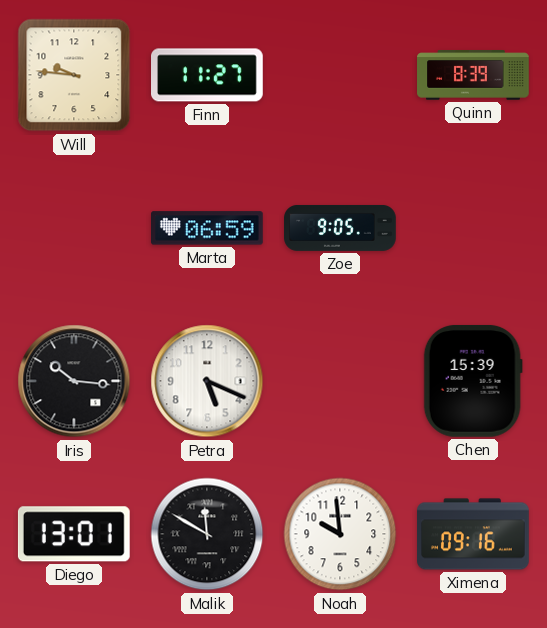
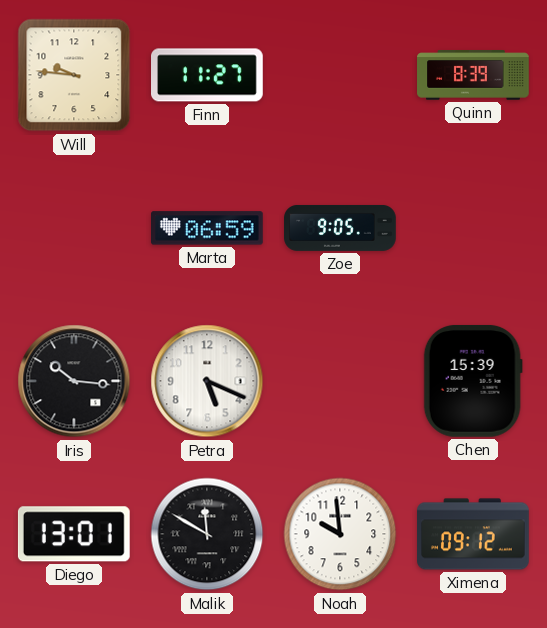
Ximena: 09:16 -> 09:12
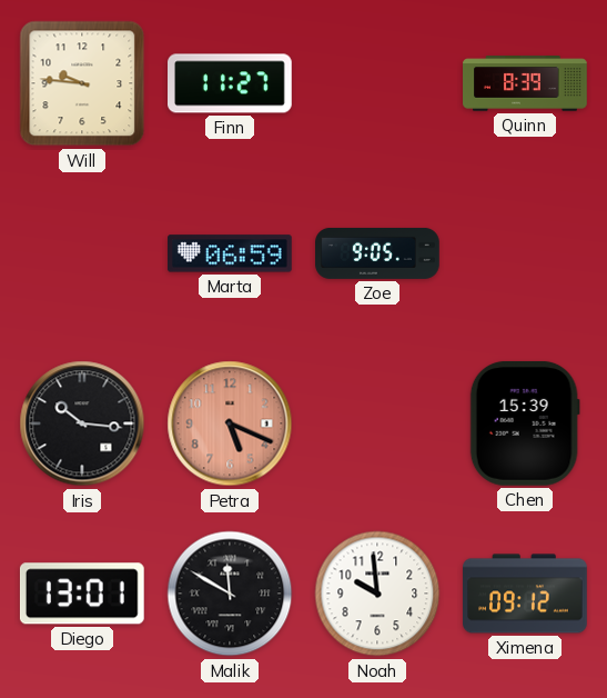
Petra dial: white -> salmon
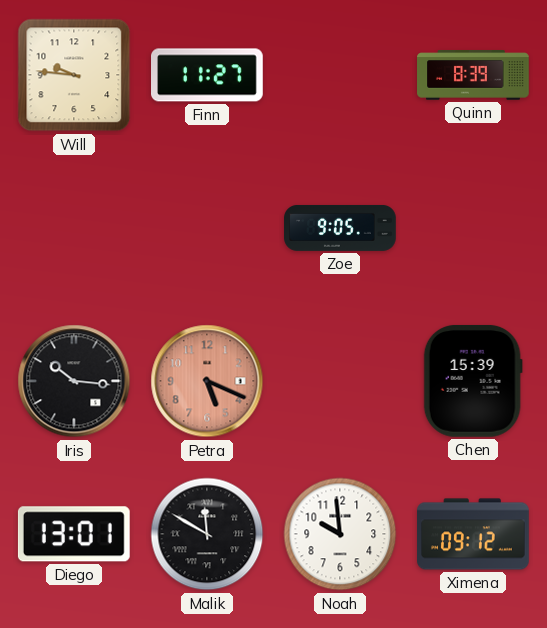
Marta: 06:59 -> none
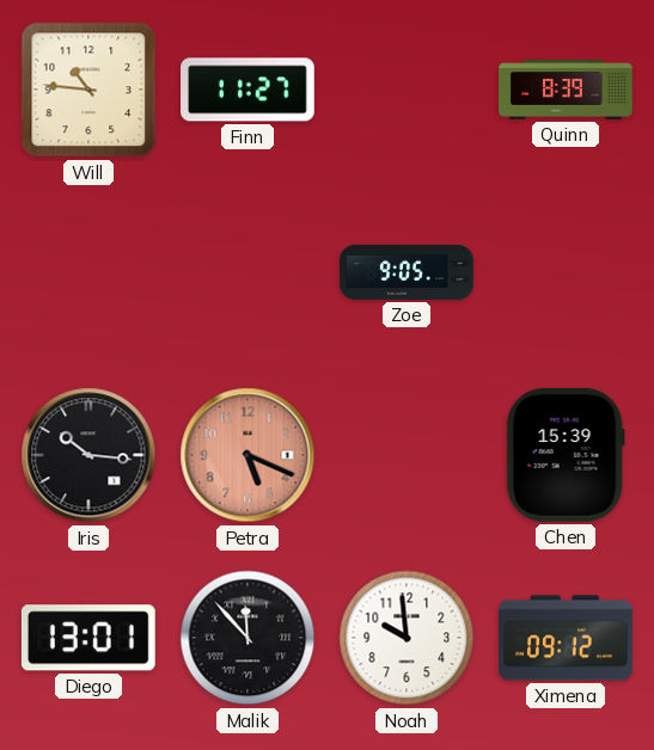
Will: 9:46 -> 10:46
Malik: 11:50 -> 11:53
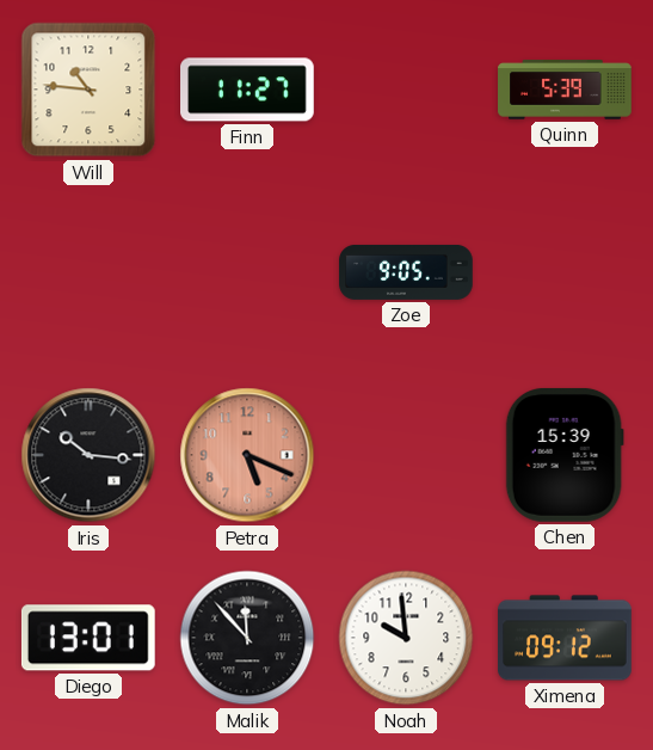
Quinn: 8:39 -> 5:39
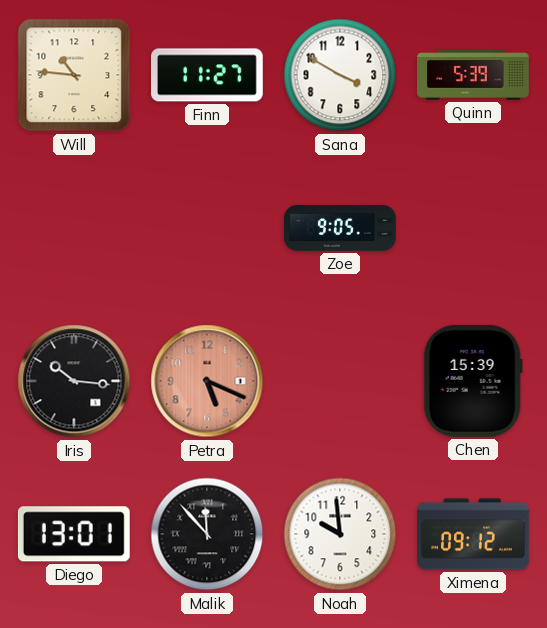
Sana: none -> 3:50
